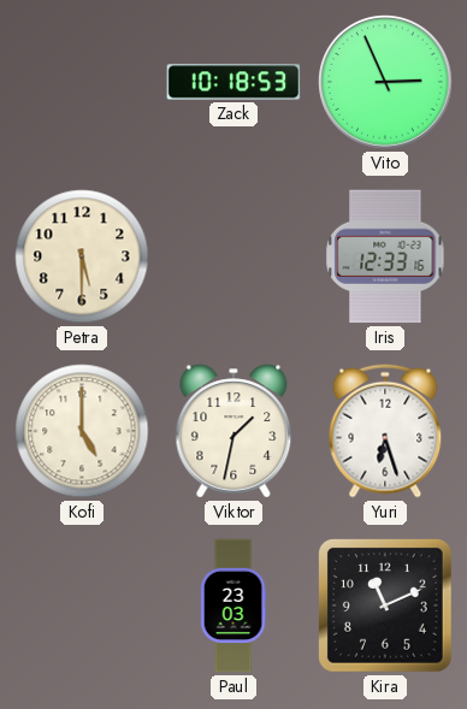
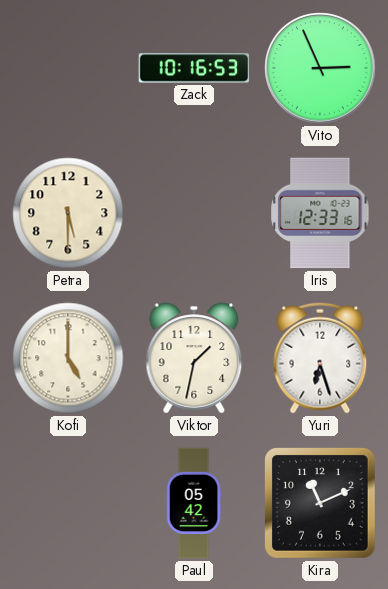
Zack: 10:18 -> 10:16
Paul: 23:03 -> 05:42
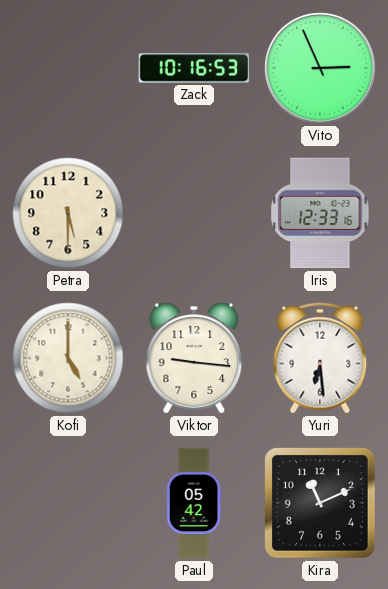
Viktor: 1:32 -> 9:16
Yuri: 6:27 -> 6:29
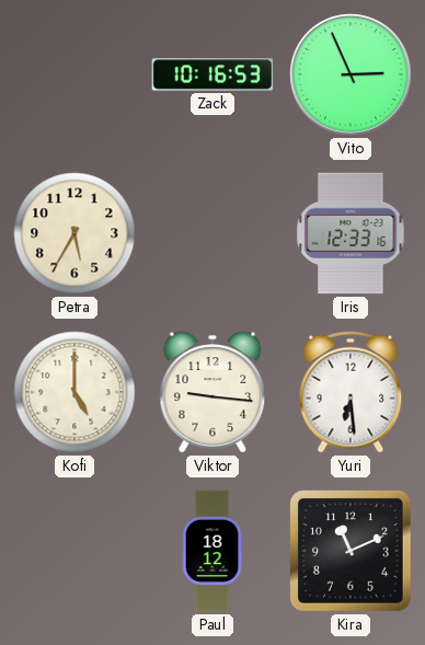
Petra: 5:30 -> 5:35
Paul: 05:42 -> 18:12
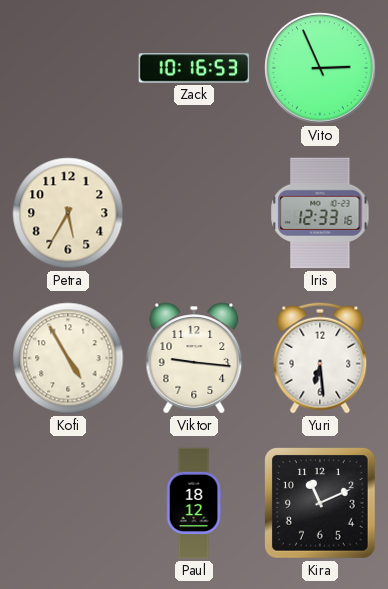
Kofi: 5:00 -> 4:55
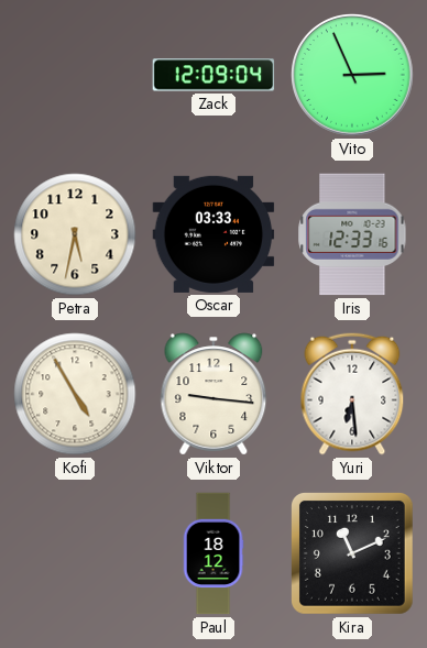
Zack: 10:16 -> 12:09
Petra: 5:35 -> 5:32
Oscar: none -> 03:33
